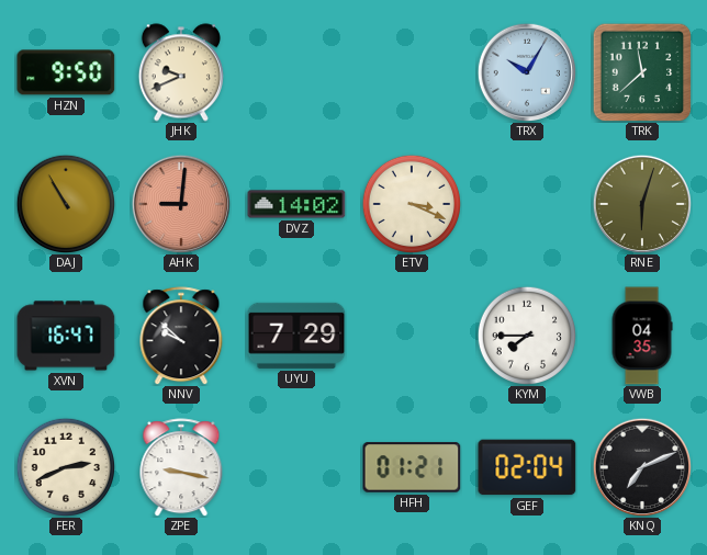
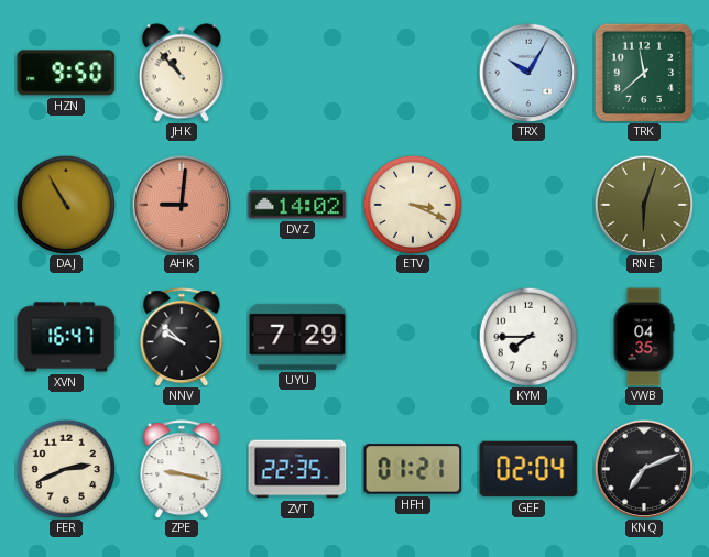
JHK: 9:41 -> 10:53
ZVT: none -> 22:35
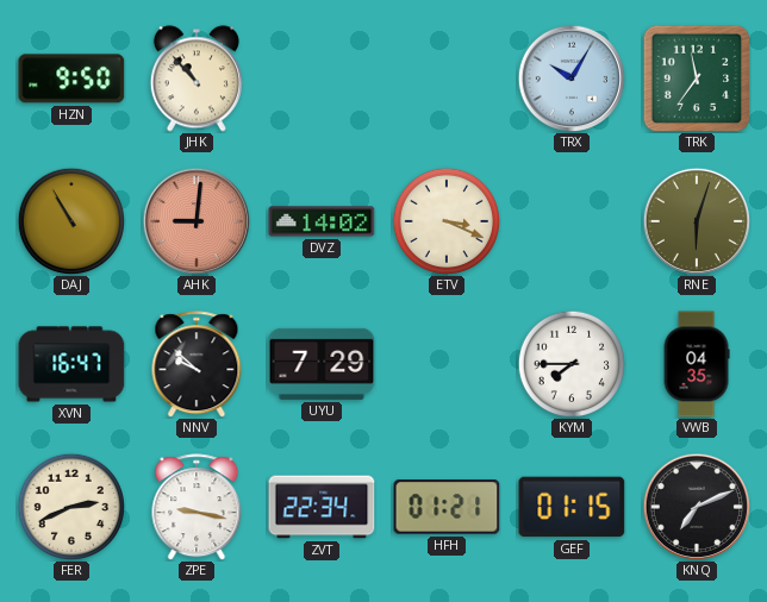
TRK: 11:38 -> 11:36
ZVT: 22:35 -> 22:34
GEF: 02:04 -> 01:15
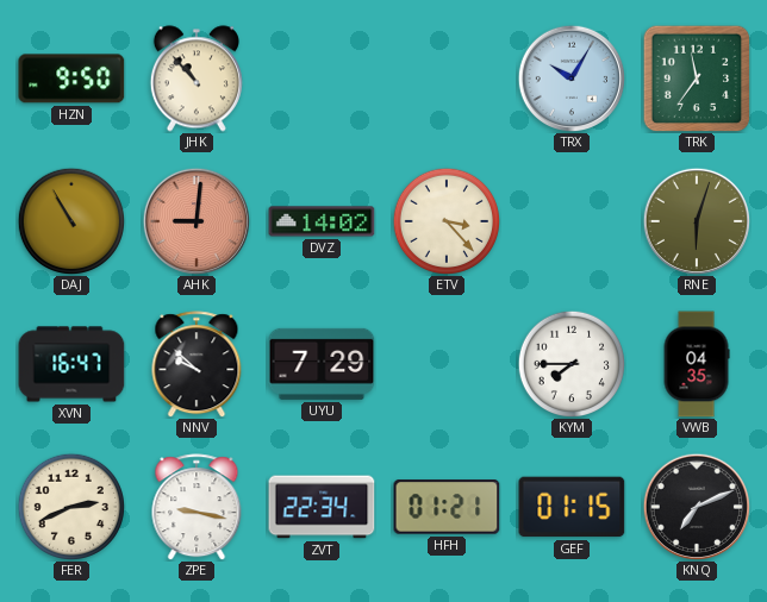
ETV: 3:19 -> 3:23
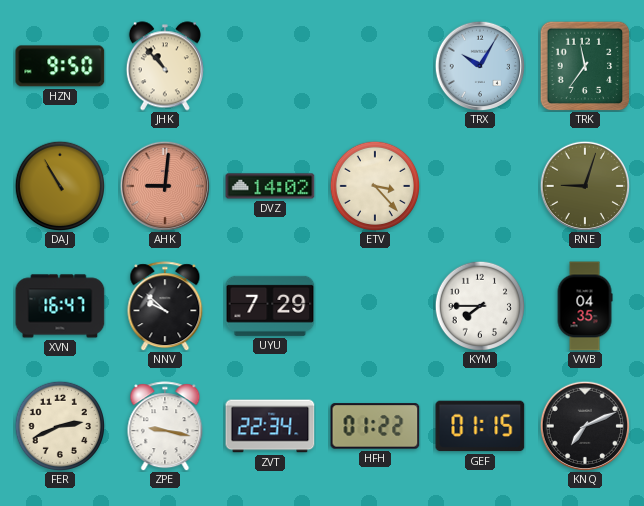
RNE: 6:03 -> 9:03
HFH: 01:21 -> 01:22
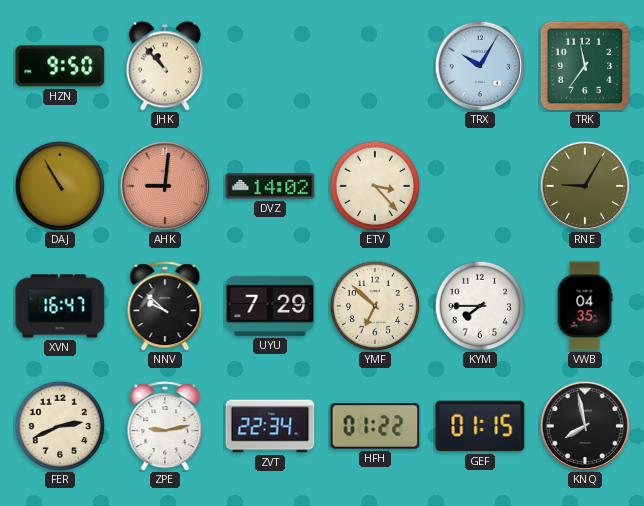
RNE: 9:03 -> 9:05
YMF: none -> 6:52
ZPE: 9:17 -> 9:13
KNQ: 7:11 -> 7:58
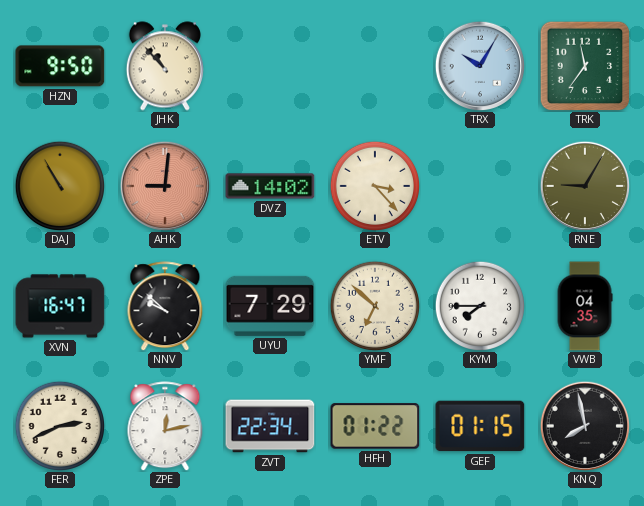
ZPE: 9:13 -> 12:13
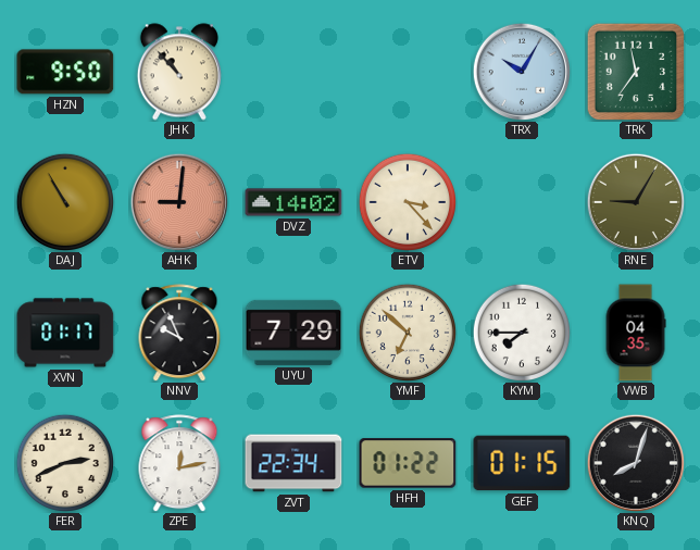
XVN: 16:47 -> 01:17
NNV: 9:52 -> 9:56
KNQ: 7:58 -> 8:03
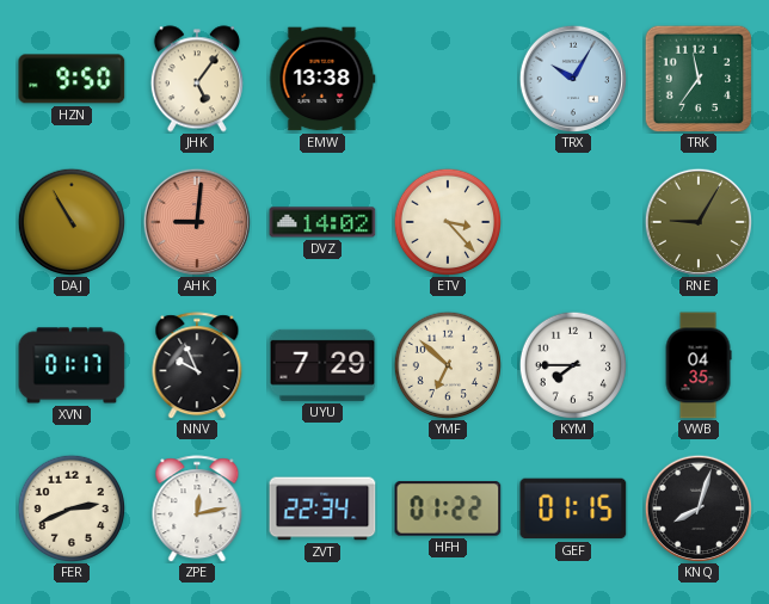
JHK: 10:53 -> 5:06
EMW: none -> 13:38
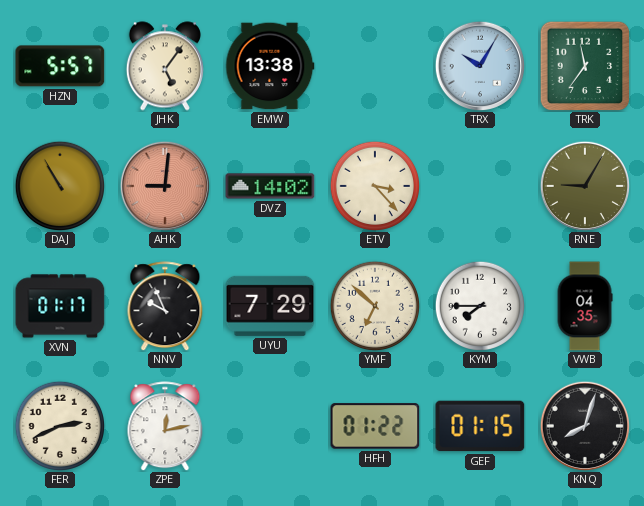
HZN: 9:50 -> 5:57
ZVT: 22:34 -> none
